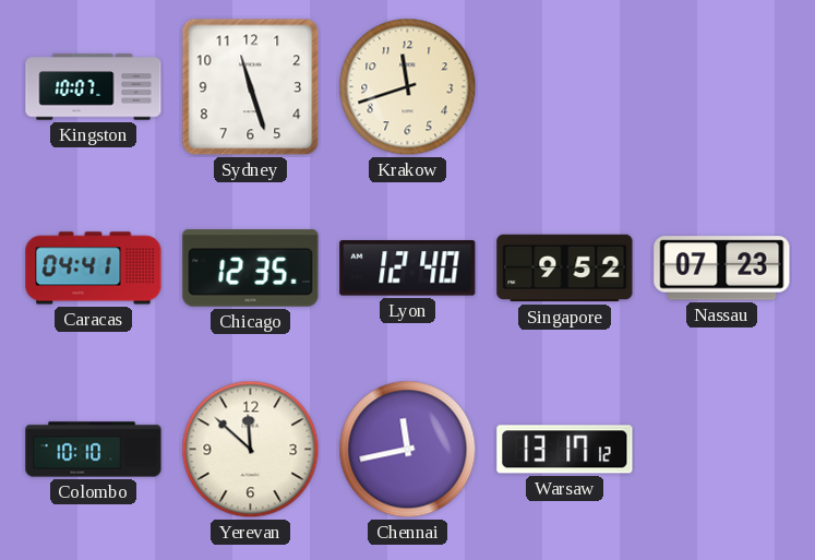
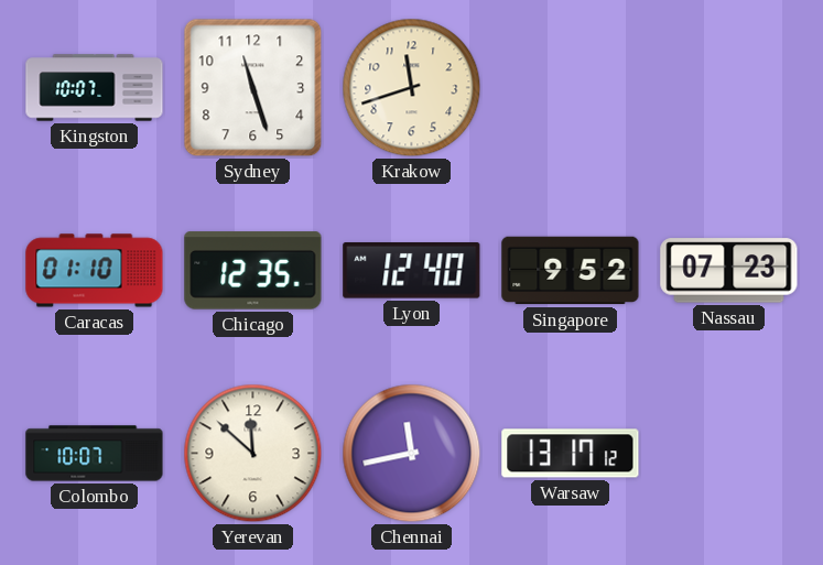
Caracas: 04:41 -> 01:10
Colombo: 10:10 -> 10:07
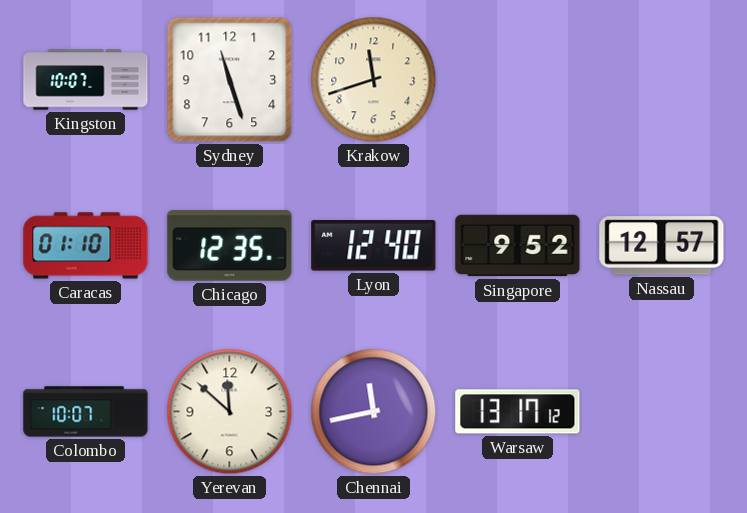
Nassau: 07:23 -> 12:57
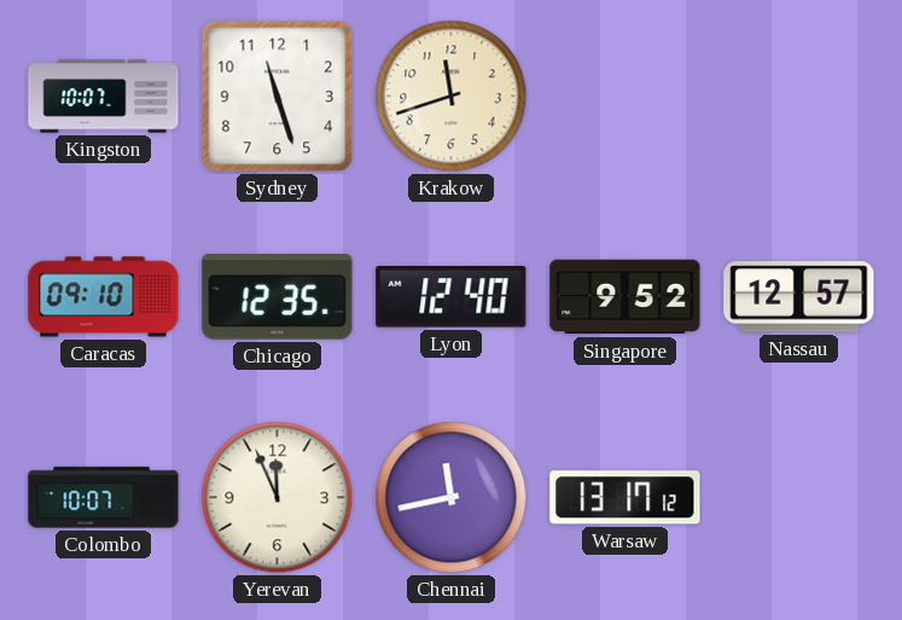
Caracas: 01:10 -> 09:10
Yerevan: 11:52 -> 11:56
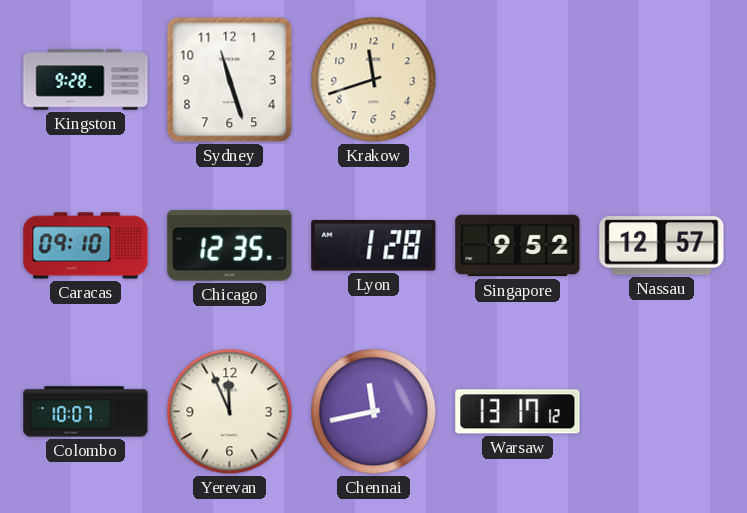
Kingston: 10:07 -> 9:28
Lyon: 12:40 -> 1:28
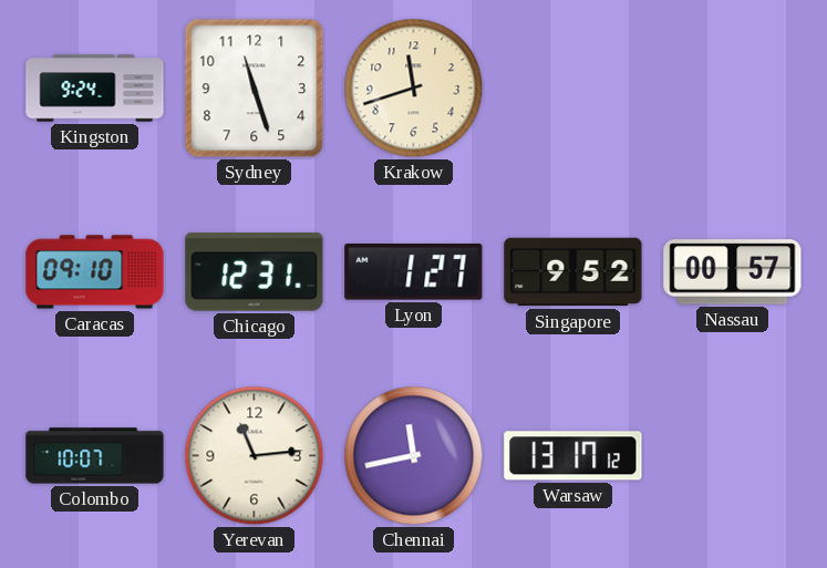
Kingston: 9:28 -> 9:24
Chicago: 12:35 -> 12:31
Lyon: 1:28 -> 1:27
Nassau: 12:57 -> 00:57
Yerevan: 11:56 -> 11:14
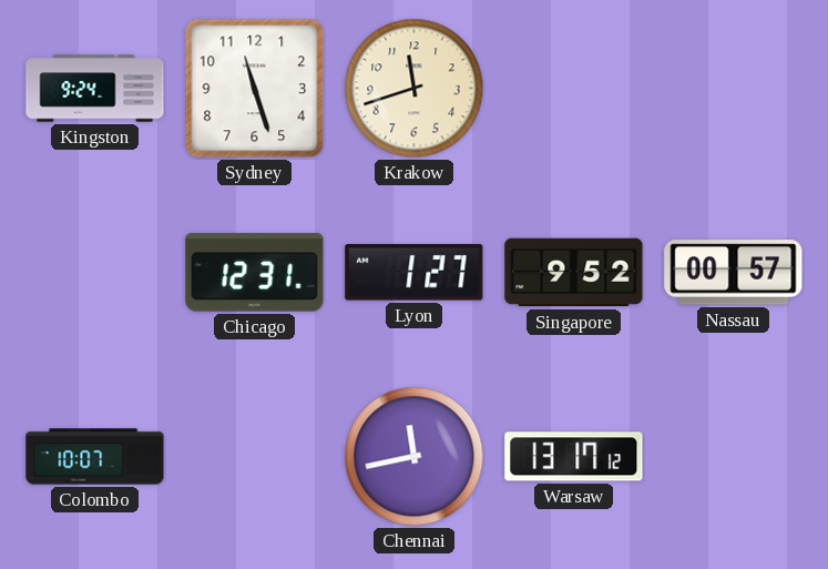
Caracas: 09:10 -> none
Yerevan: 11:14 -> none
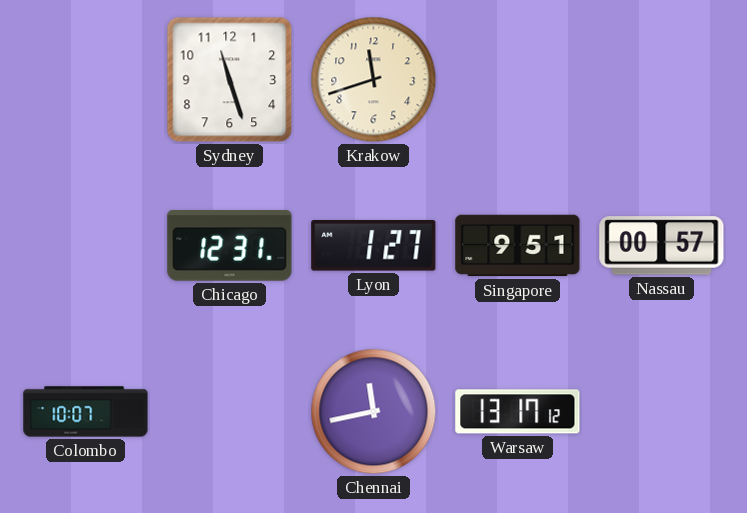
Kingston: 9:24 -> none
Singapore: 9:52 -> 9:51
